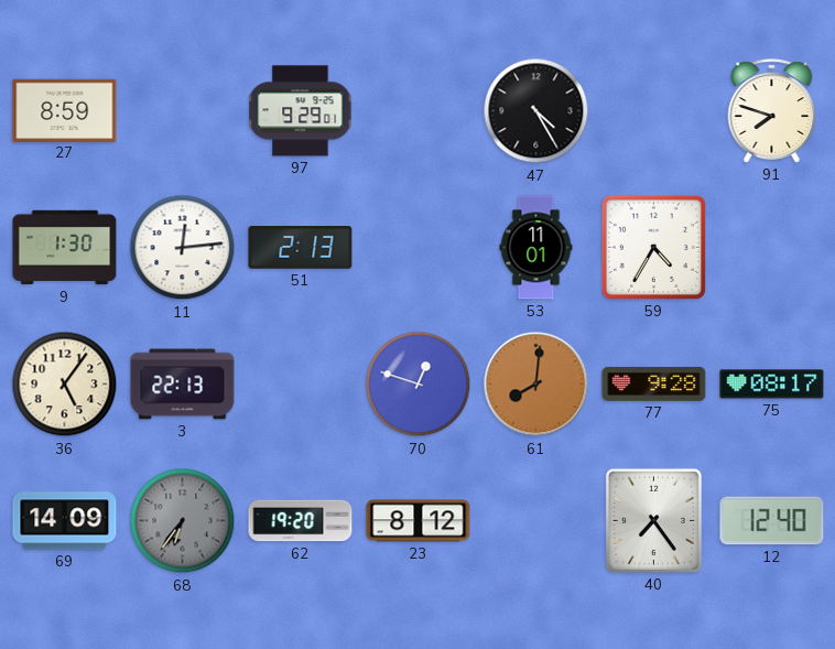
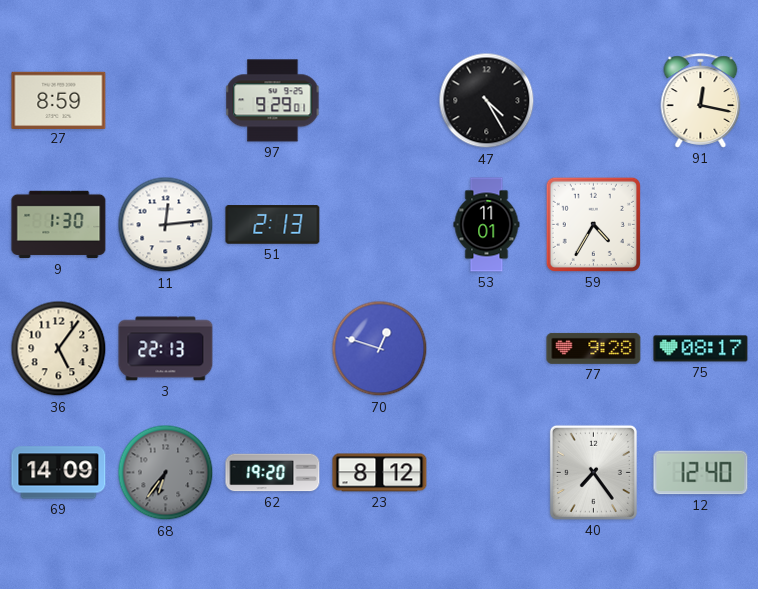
91: 7:48 -> 12:17
61: 8:01 -> none
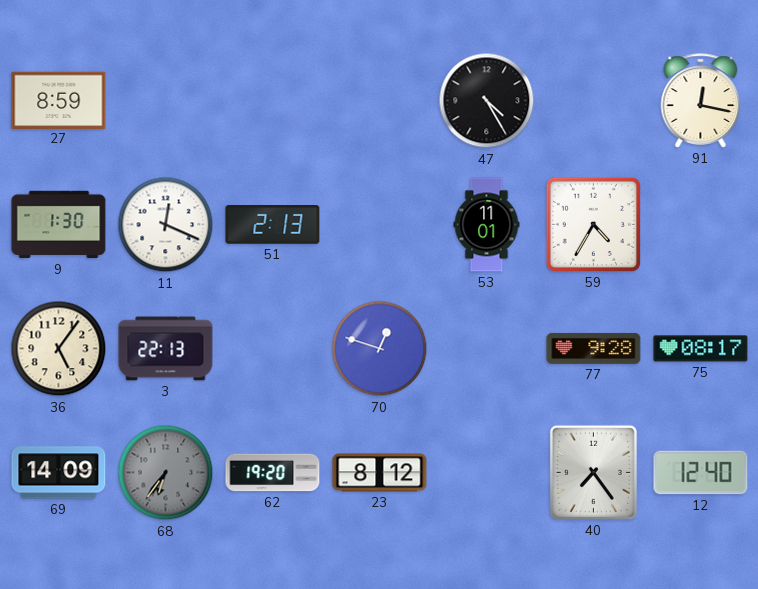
97: 9:29 -> none
11: 12:14 -> 12:19
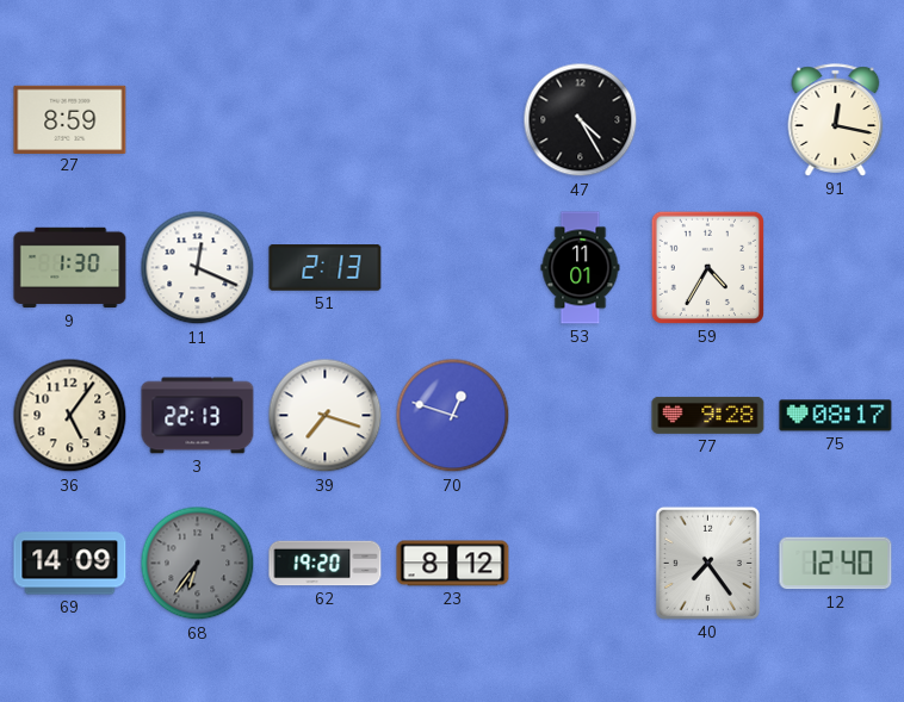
39: none -> 7:18
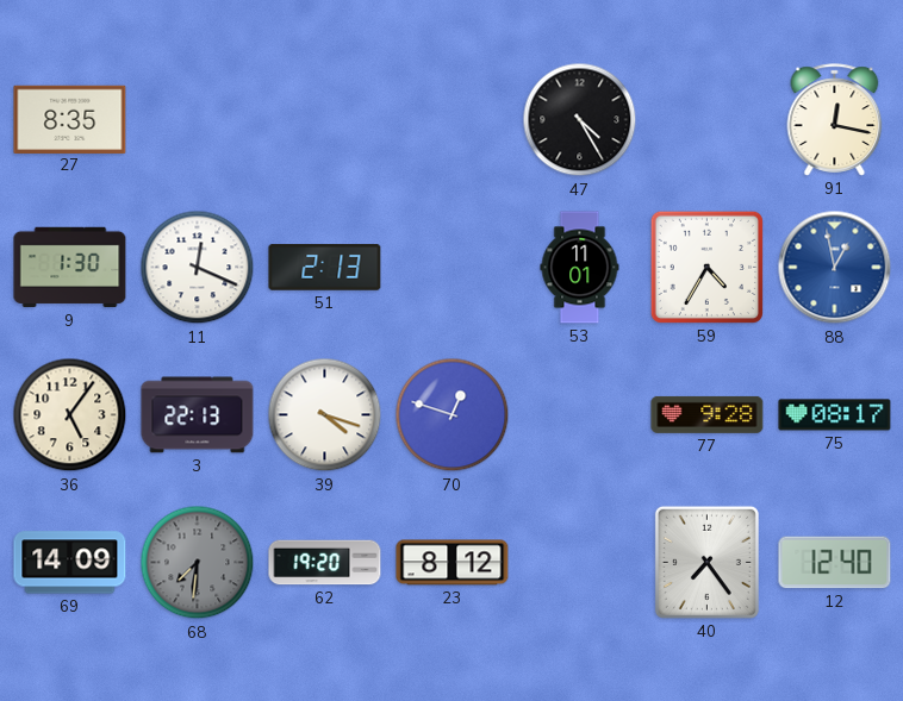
27: 8:59 -> 8:35
88: none -> 12:58
39: 7:18 -> 4:18
68: 6:36 -> 7:31
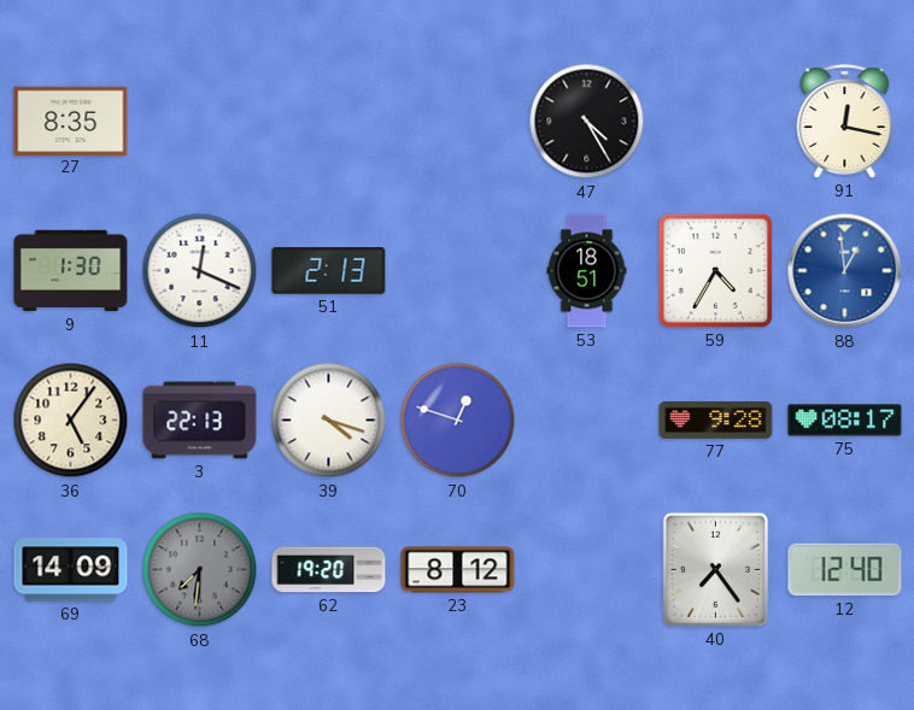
53: 11:01 -> 18:51
88: 12:58 -> 12:59
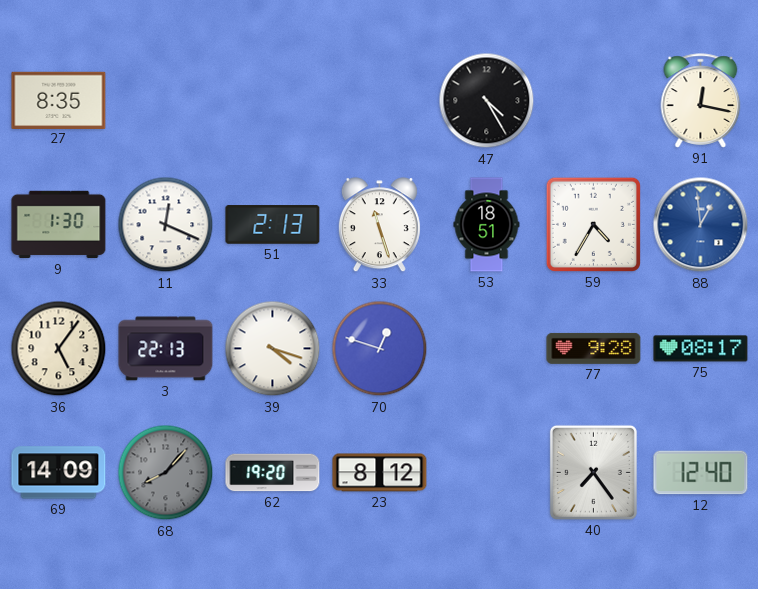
33: none -> 11:27
68: 7:31 -> 8:07
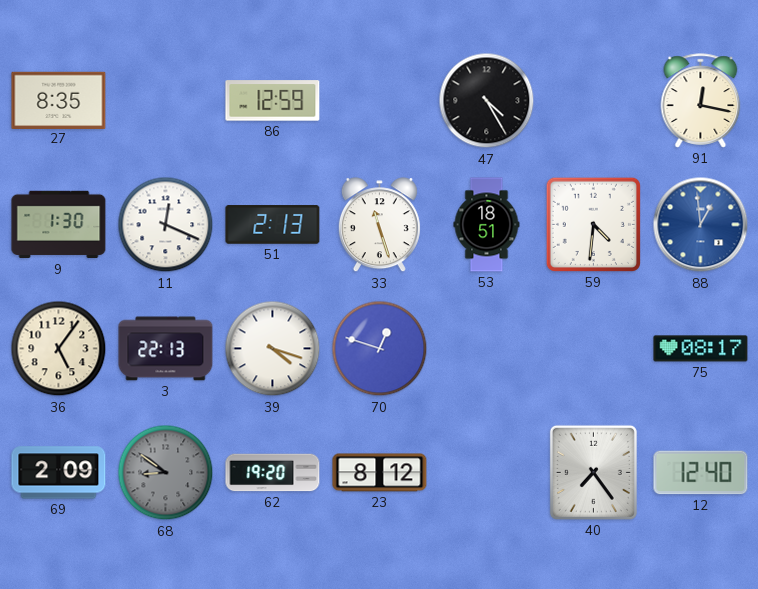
86: none -> 12:59
59: 4:35 -> 4:31
77: 9:28 -> none
69: 14:09 -> 2:09
68: 8:07 -> 8:51
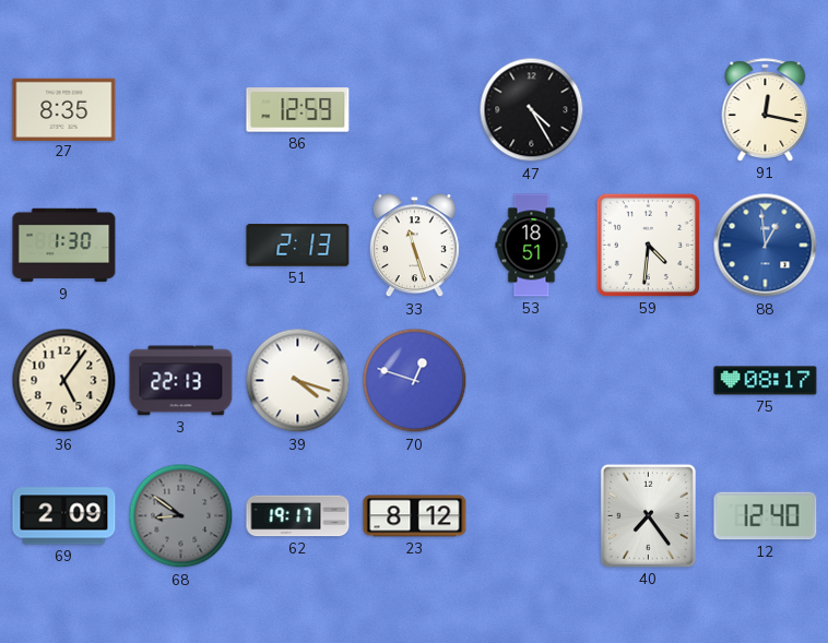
11: 12:19 -> none
62: 19:20 -> 19:17
